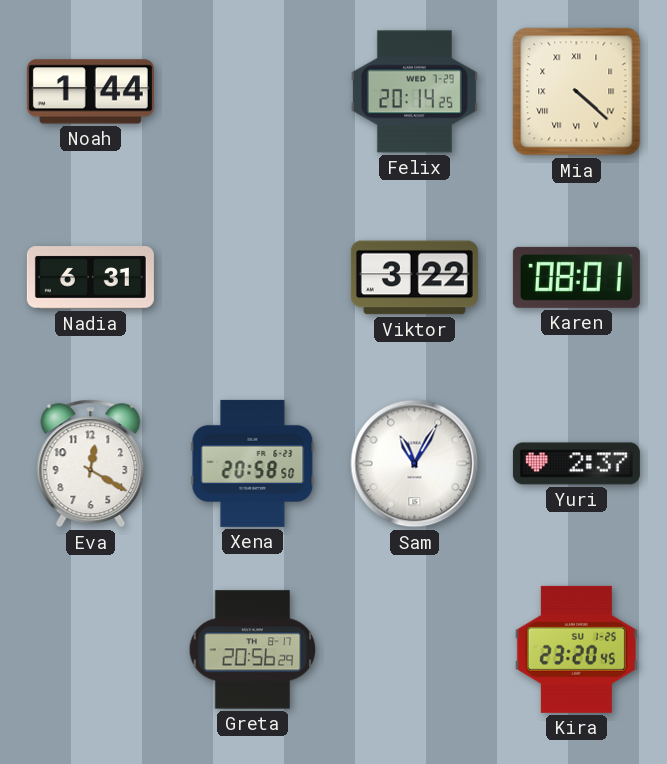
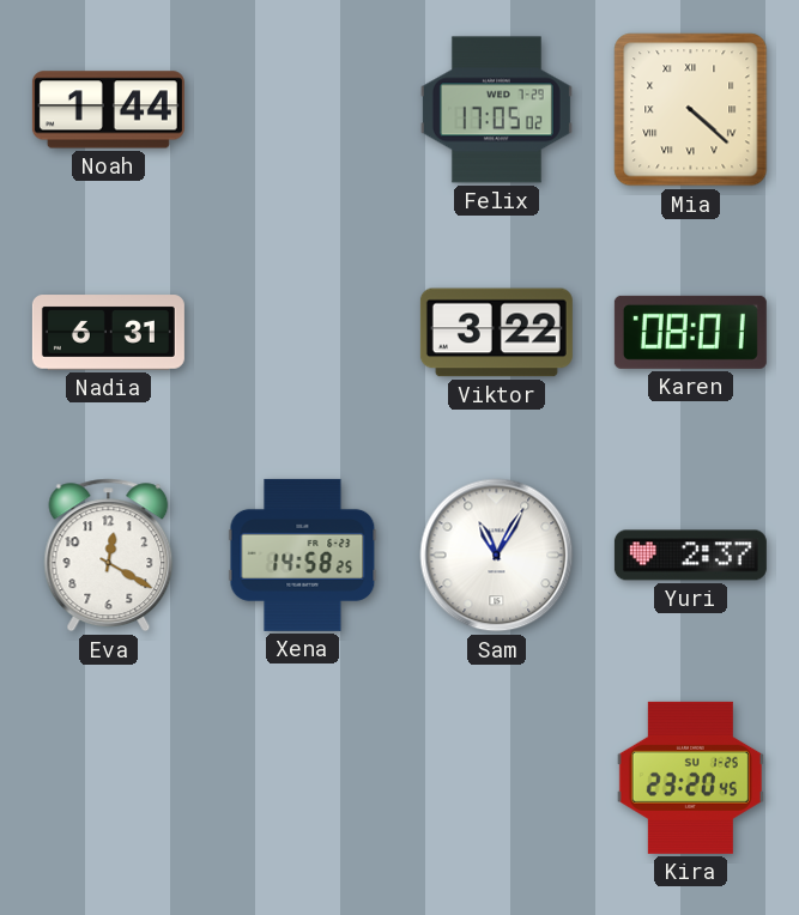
Felix: 20:14 -> 17:05
Xena: 20:58 -> 14:58
Greta: 20:56 -> none
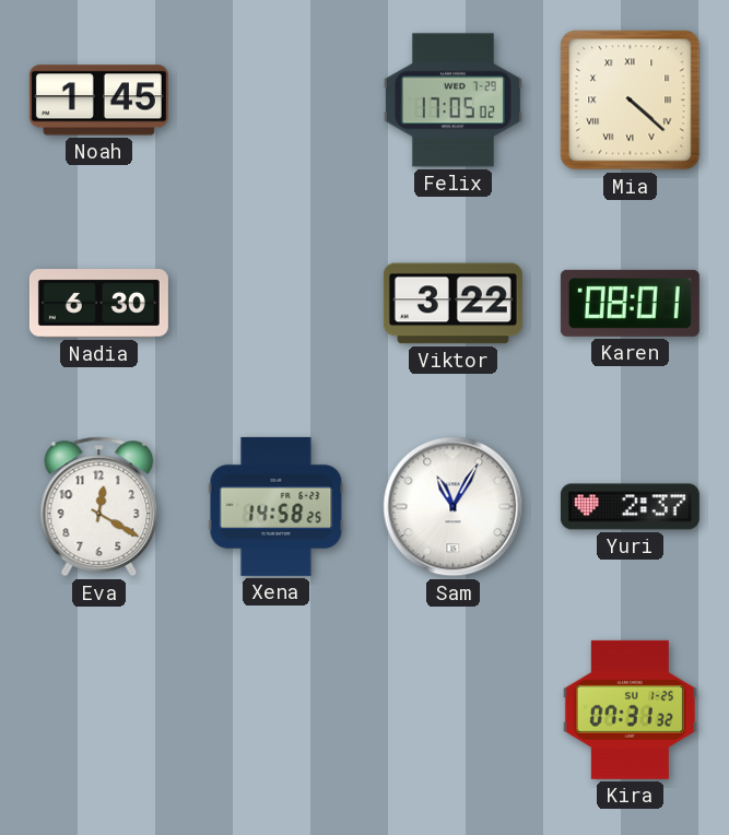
Noah: 1:44 -> 1:45
Nadia: 6:31 -> 6:30
Kira: 23:20 -> 07:31
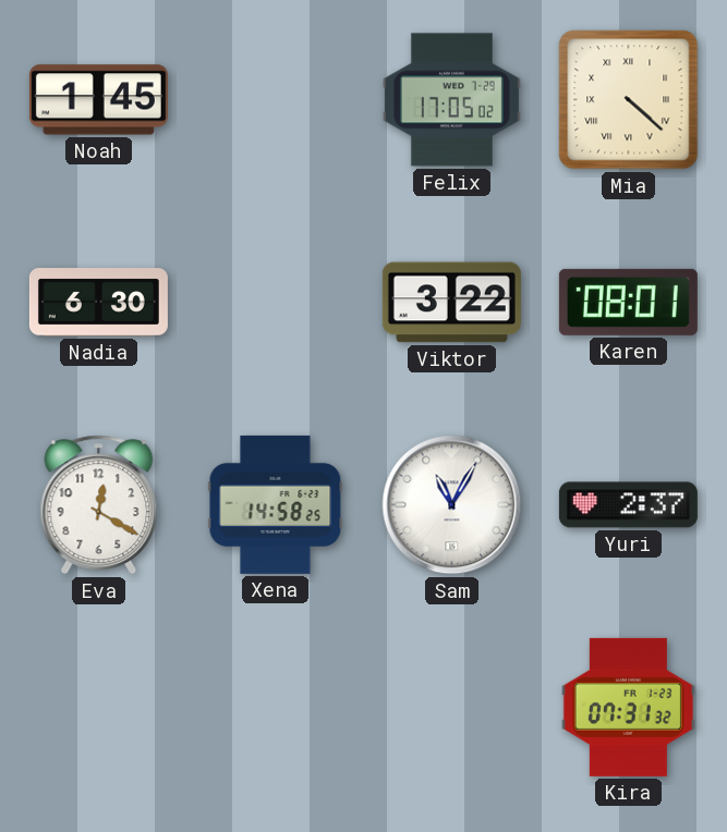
Kira date: SU 1-25 -> FR 1-23
